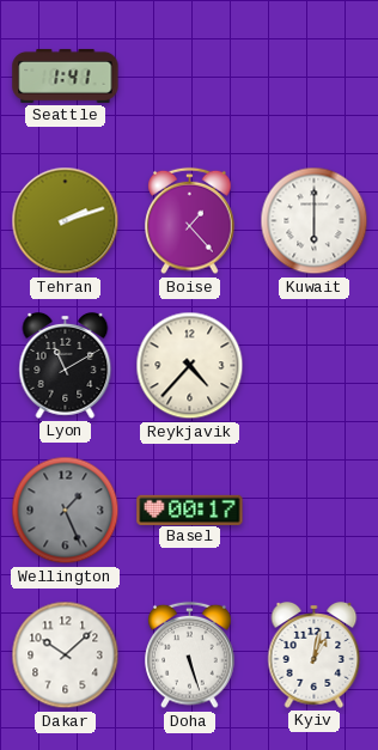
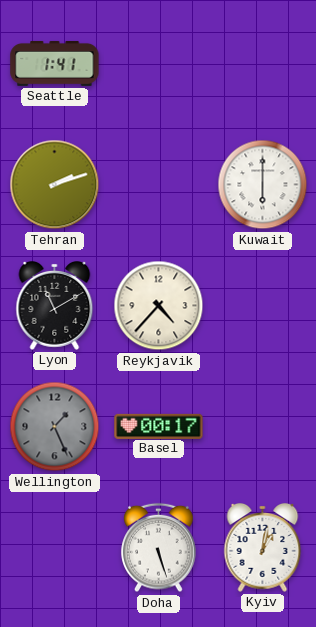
Boise: 1:23 -> none
Dakar: 10:08 -> none
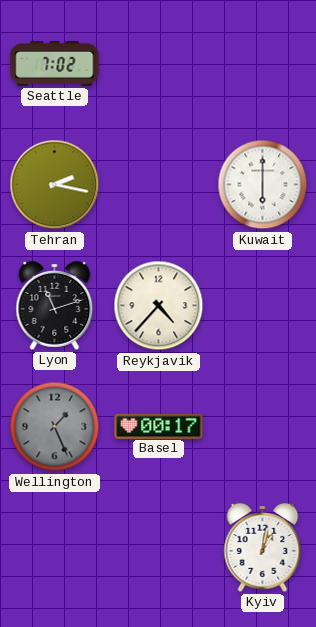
Seattle: 1:41 -> 7:02
Tehran: 2:12 -> 2:17
Lyon: 11:10 -> 11:12
Doha: 5:27 -> none
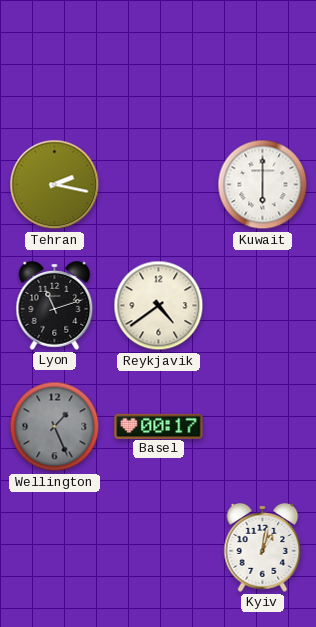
Seattle: 7:02 -> none
Reykjavik: 4:37 -> 4:39
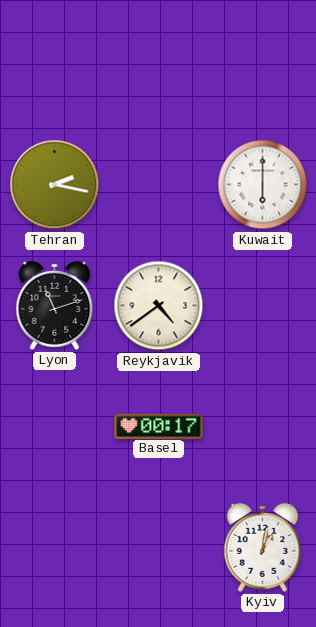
Wellington: 1:26 -> none
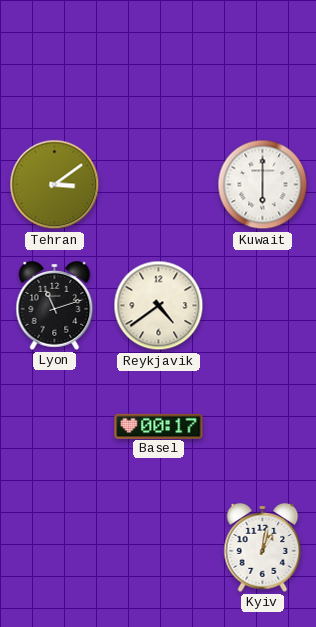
Tehran: 2:17 -> 3:09
